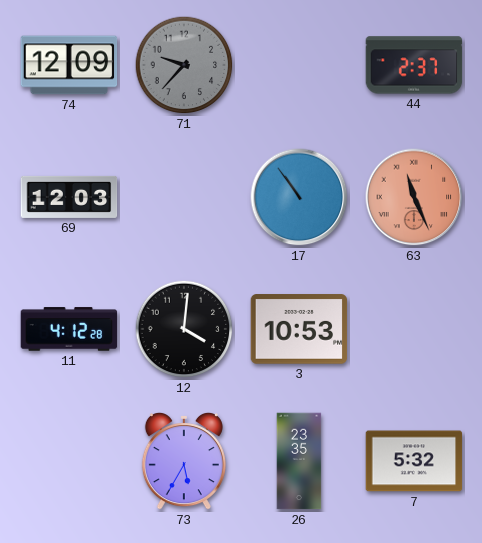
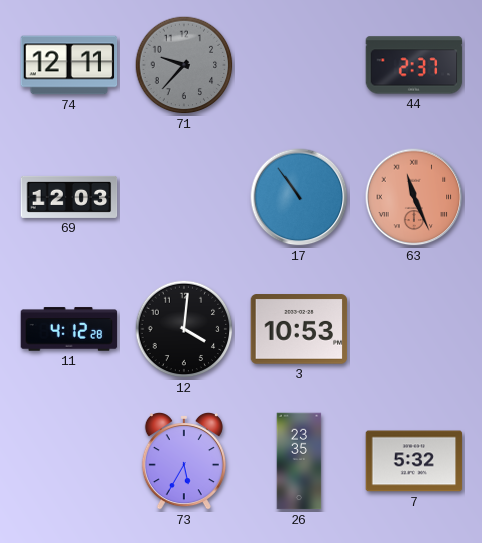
74: 12:09 -> 12:11
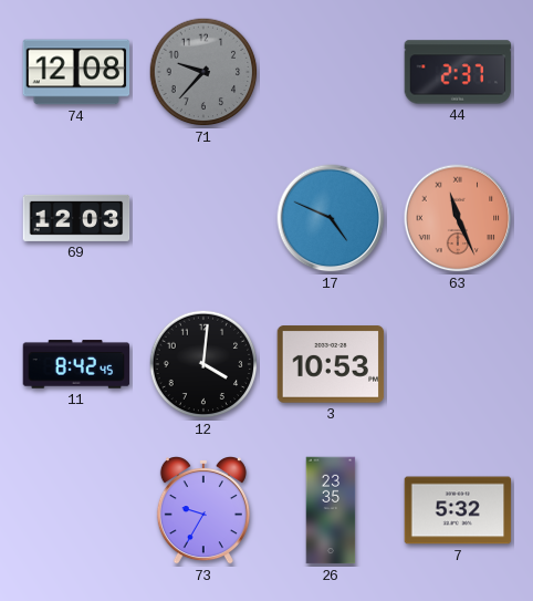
74: 12:11 -> 12:08
17: 10:54 -> 4:49
11: 4:12 -> 8:42
73: 5:35 -> 9:35
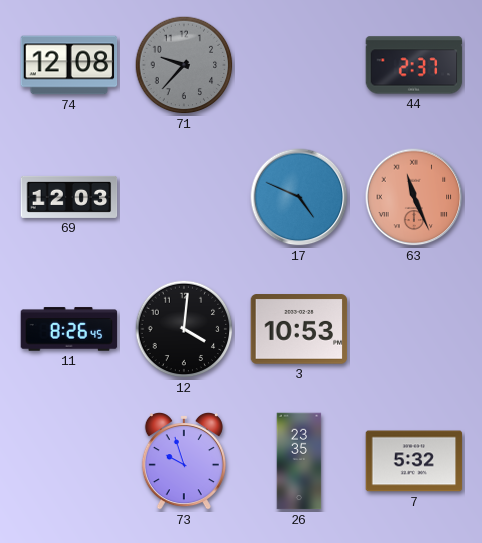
11: 8:42 -> 8:26
73: 9:35 -> 9:57
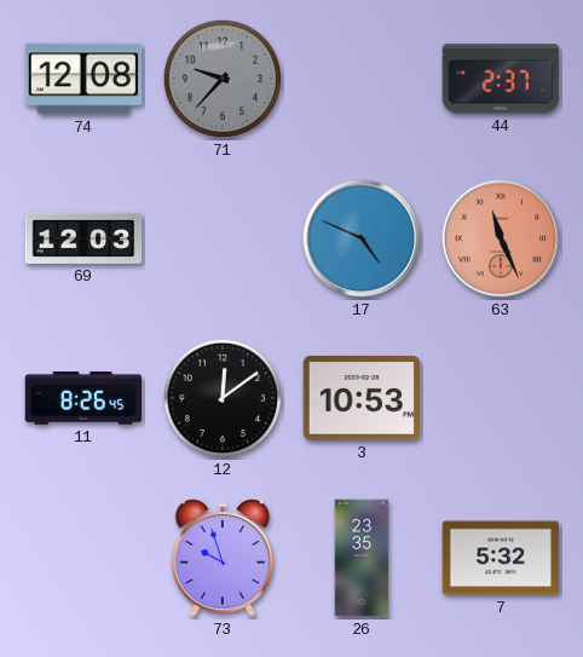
12: 4:01 -> 12:09
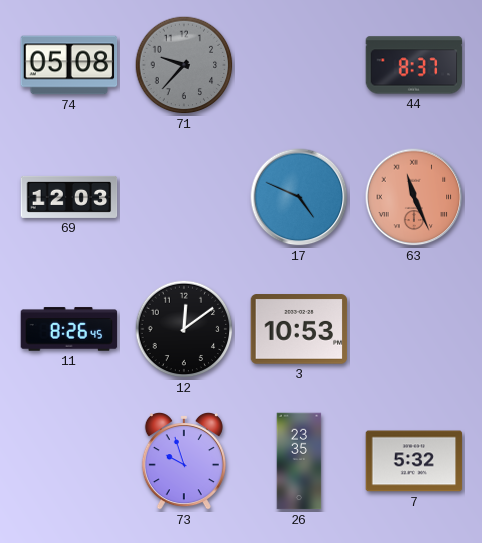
74: 12:08 -> 05:08
44: 2:37 -> 8:37
